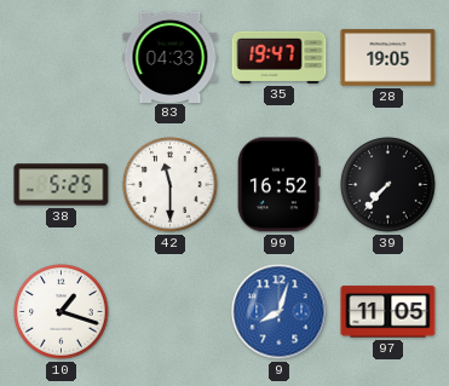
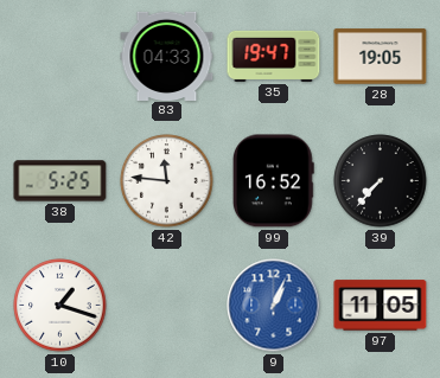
42: 11:30 -> 11:46
9: 8:03 -> 1:04
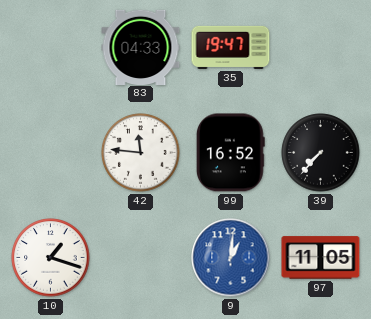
28: 19:05 -> none
38: 5:25 -> none
9: 1:04 -> 1:01
